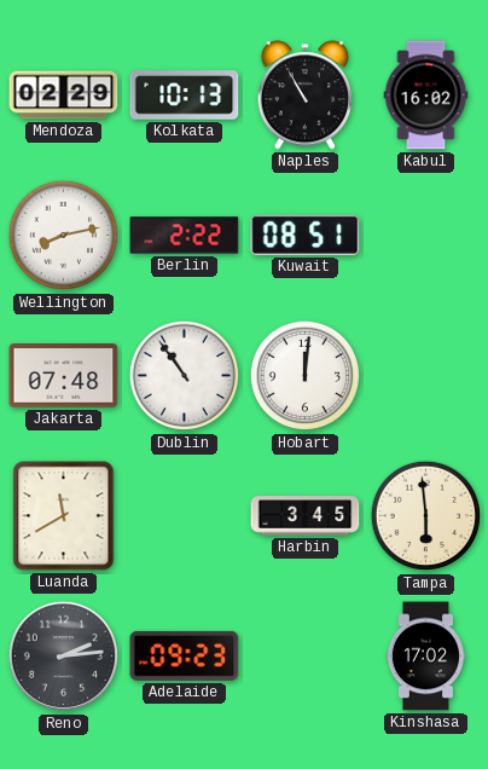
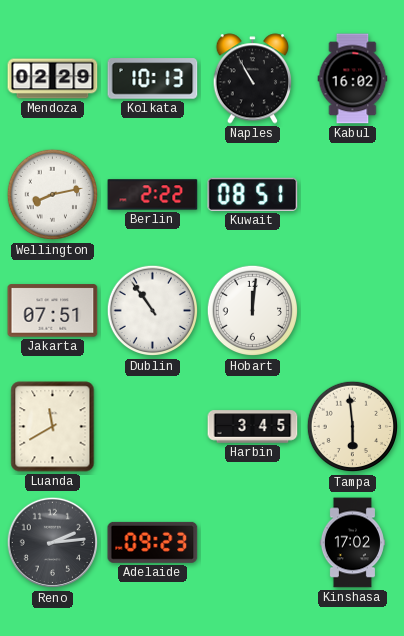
Jakarta: 07:48 -> 07:51
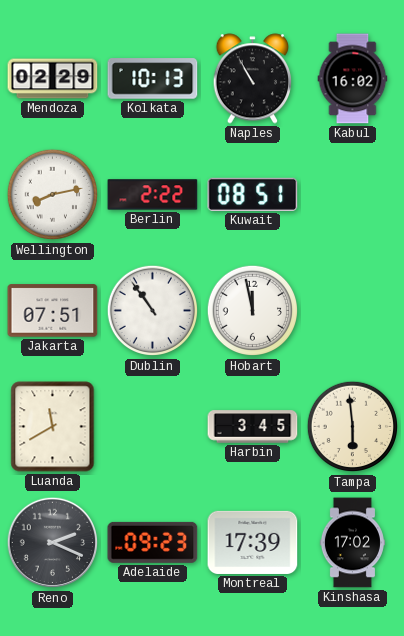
Hobart: 12:01 -> 11:58
Reno: 2:14 -> 2:19
Montreal: none -> 17:39
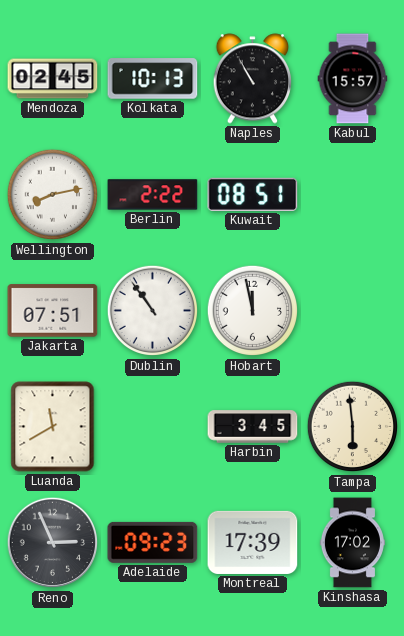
Mendoza: 02:29 -> 02:45
Kabul: 16:02 -> 15:57
Reno: 2:19 -> 2:56
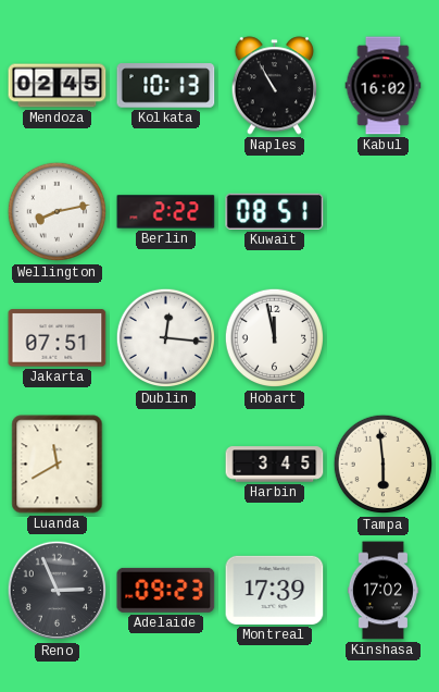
Kabul: 15:57 -> 16:02
Dublin: 10:54 -> 12:16
